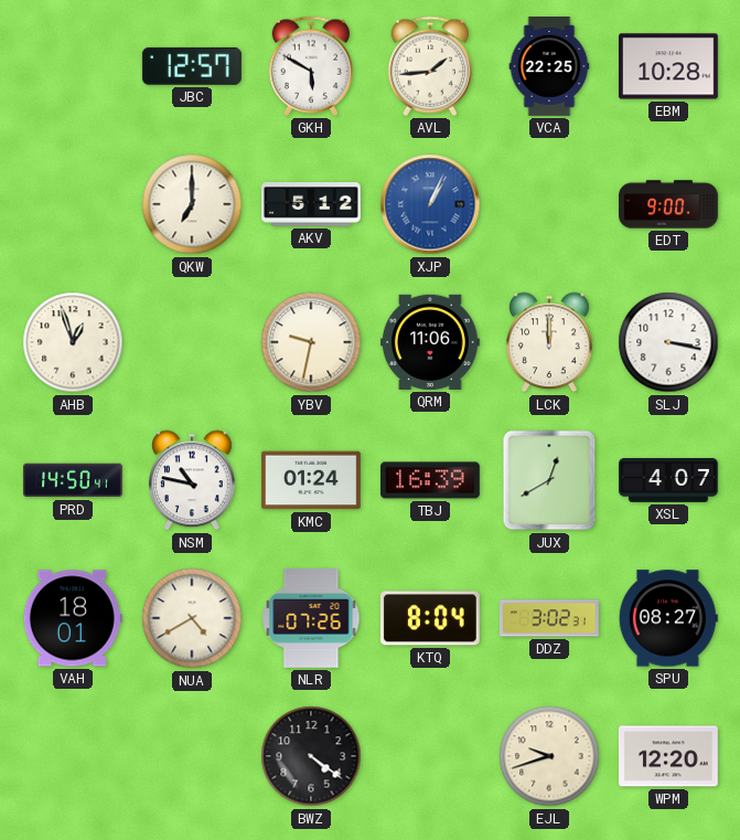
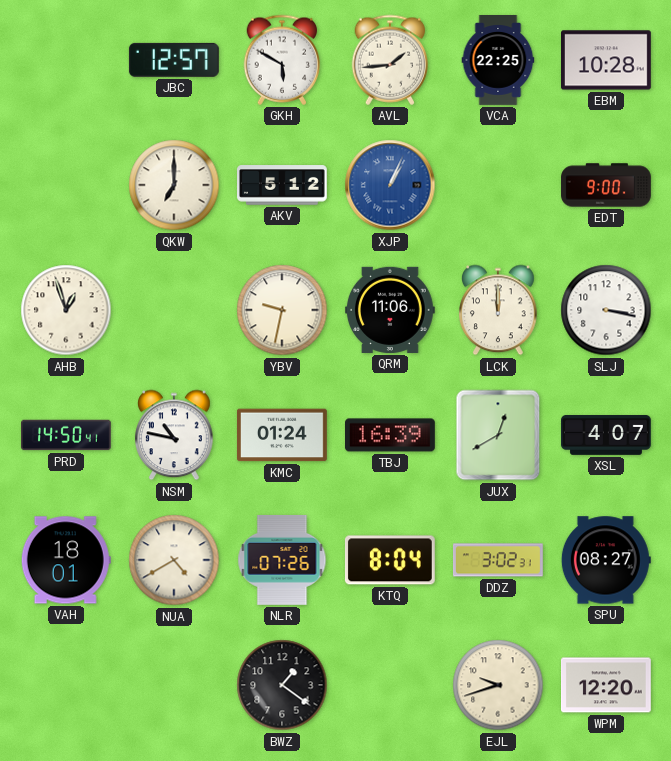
BWZ: 4:21 -> 1:21
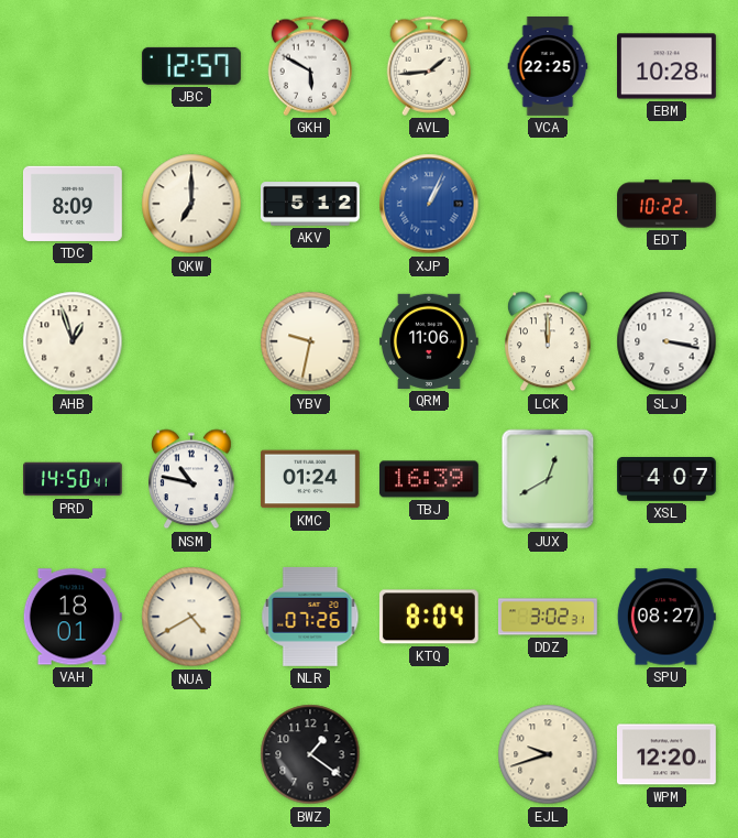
TDC: none -> 8:09
EDT: 9:00 -> 10:22
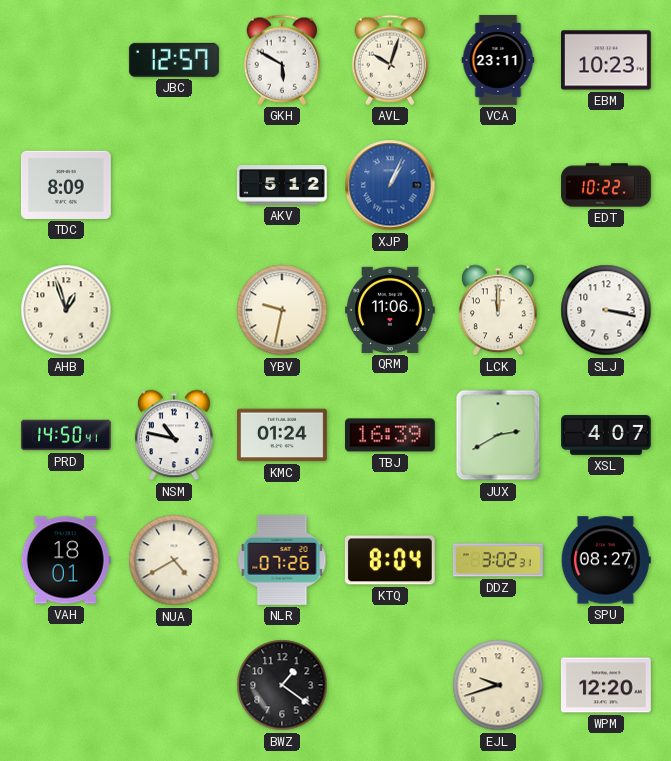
AVL: 1:44 -> 10:03
VCA: 22:25 -> 23:11
EBM: 10:28 -> 10:23
QKW: 7:00 -> none
JUX: 12:40 -> 2:40
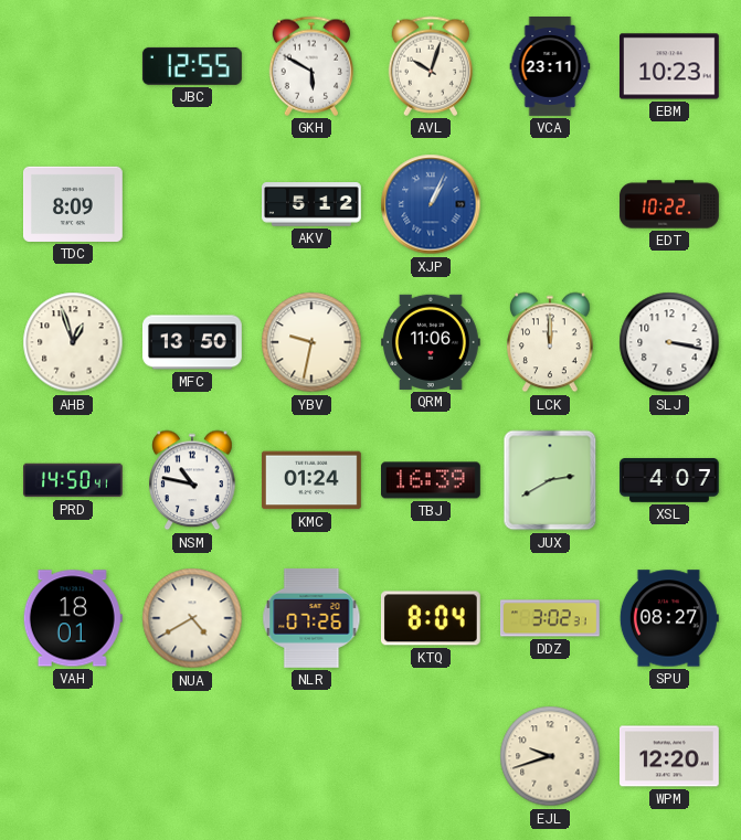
JBC: 12:57 -> 12:55
MFC: none -> 13:50
BWZ: 1:21 -> none
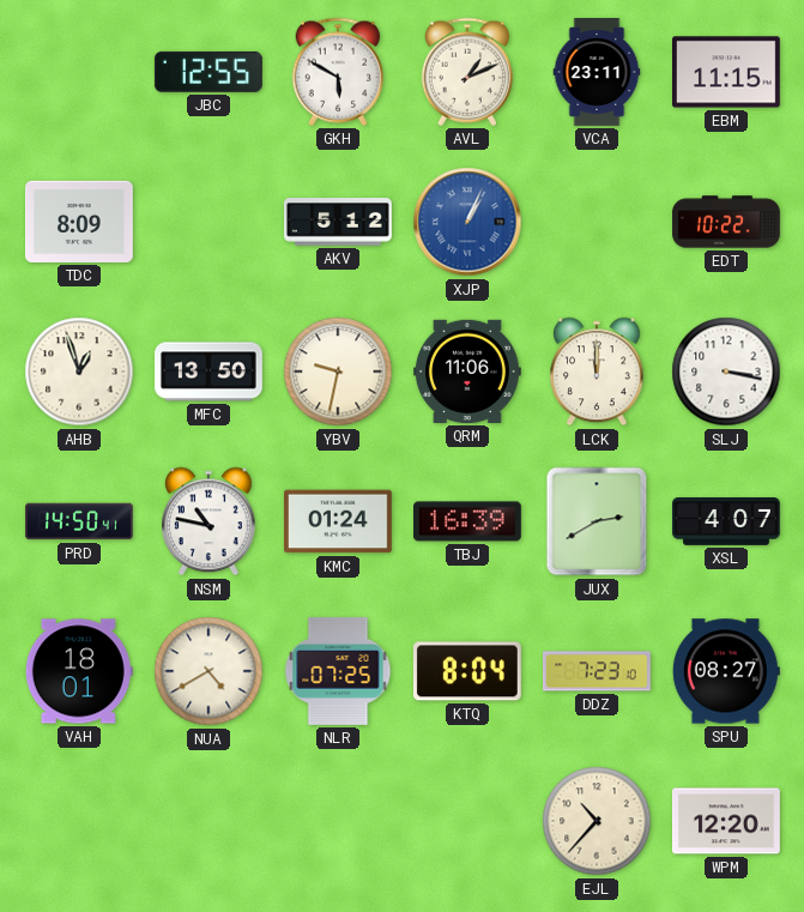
AVL: 10:03 -> 1:11
EBM: 10:23 -> 11:15
NLR: 07:26 -> 07:25
DDZ: 3:02 -> 7:23
EJL: 9:42 -> 10:37
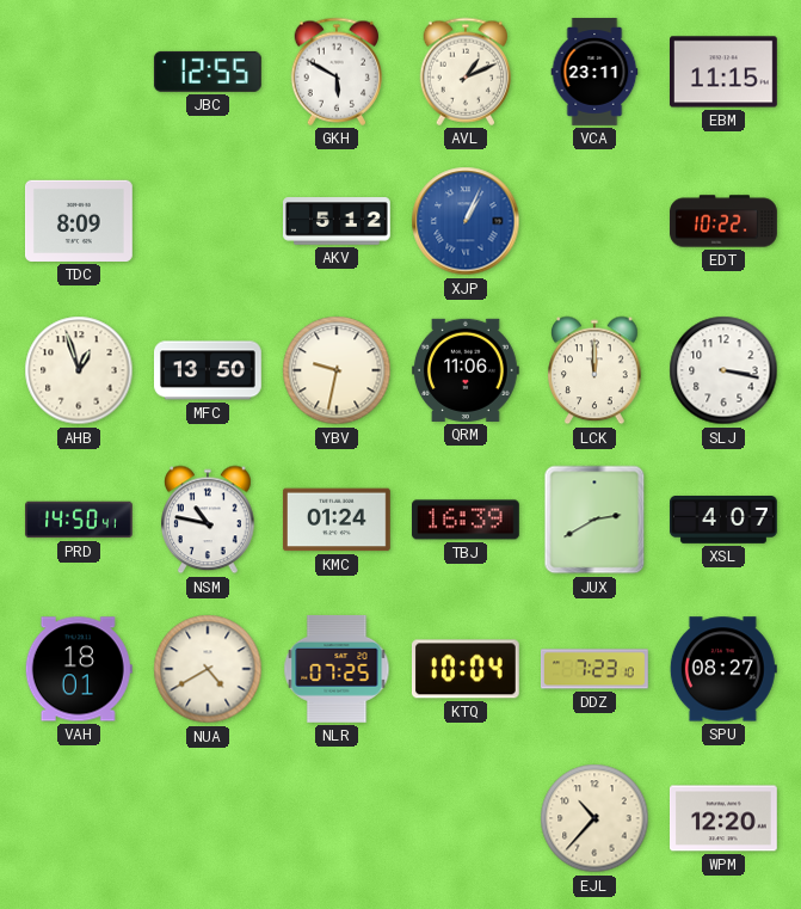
KTQ: 8:04 -> 10:04
